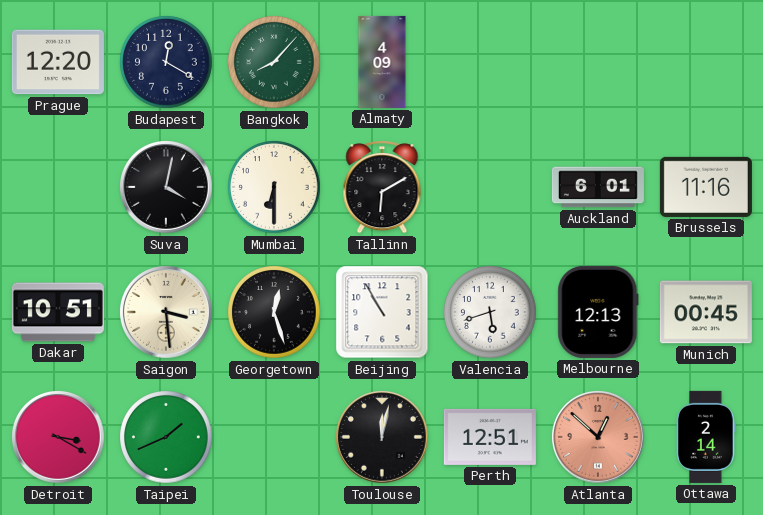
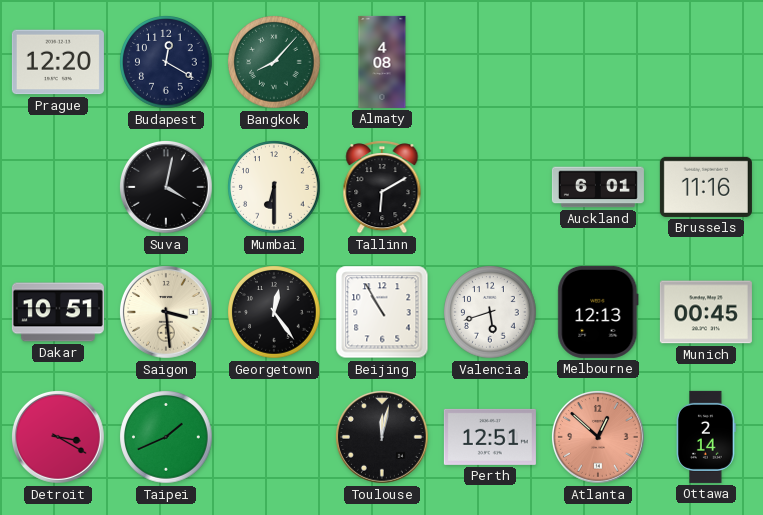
Almaty: 4:09 -> 4:08
Georgetown: 12:27 -> 12:24
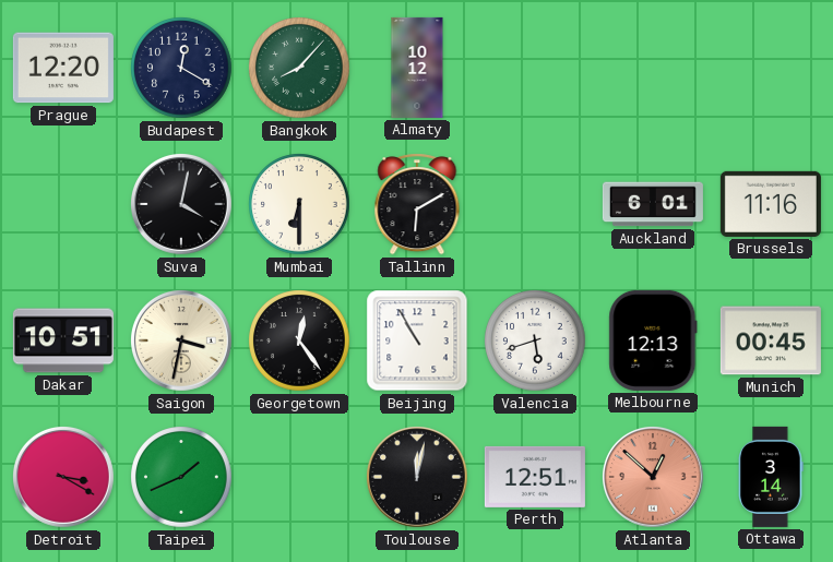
Almaty: 4:08 -> 10:12
Saigon: 3:29 -> 3:32
Ottawa: 2:14 -> 3:14
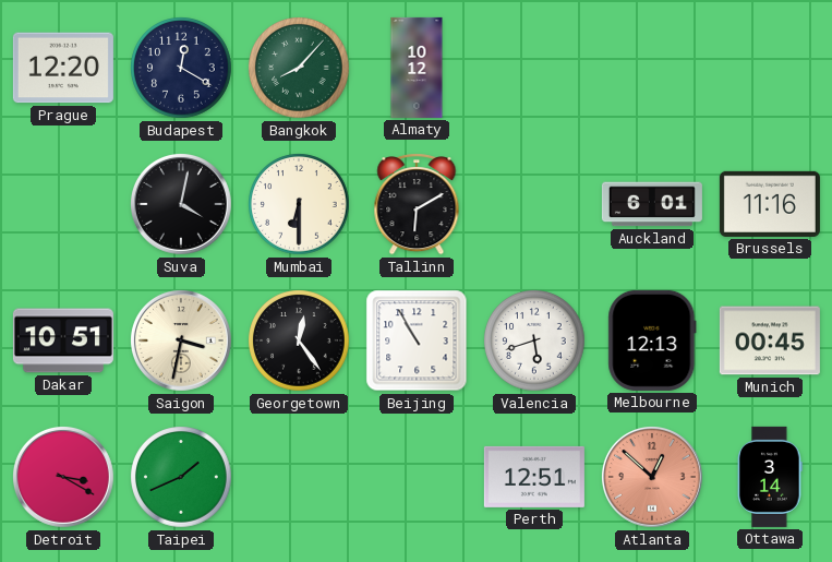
Toulouse: 12:02 -> none
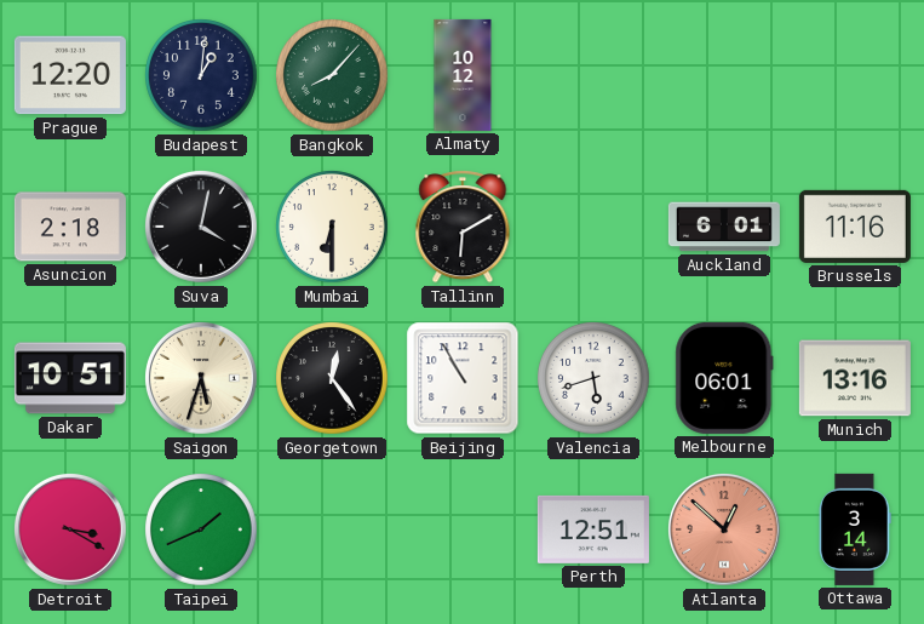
Budapest: 12:20 -> 1:01
Asuncion: none -> 2:18
Saigon: 3:32 -> 5:33
Melbourne: 12:13 -> 06:01
Munich: 00:45 -> 13:16
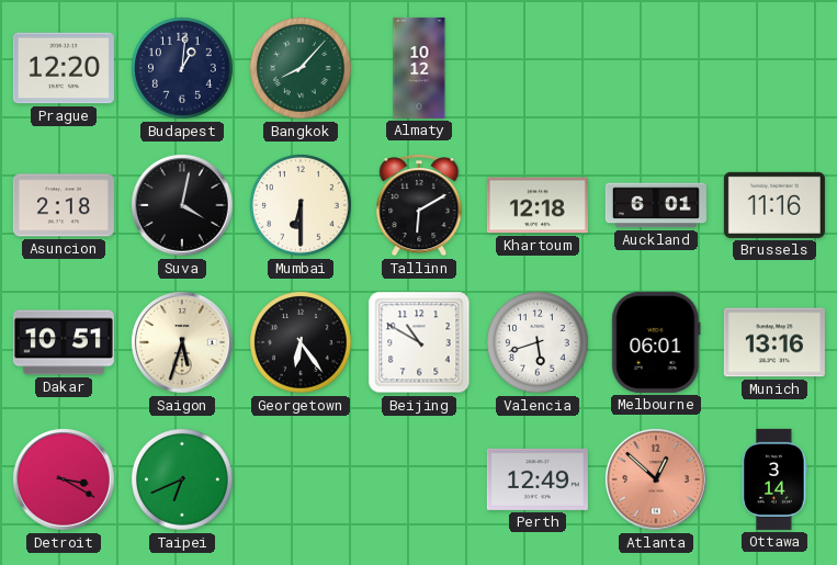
Khartoum: none -> 12:18
Georgetown: 12:24 -> 6:24
Beijing: 10:55 -> 10:50
Taipei: 1:41 -> 6:41
Perth: 12:51 -> 12:49
